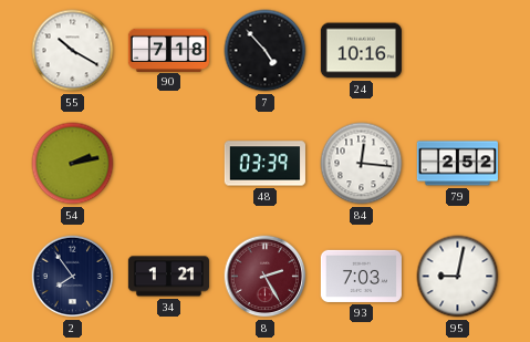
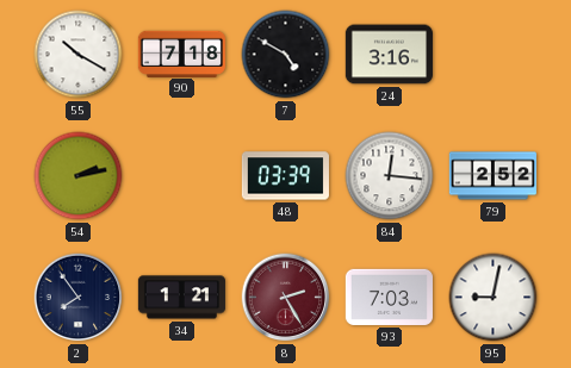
7: 4:53 -> 4:50
24: 10:16 -> 3:16
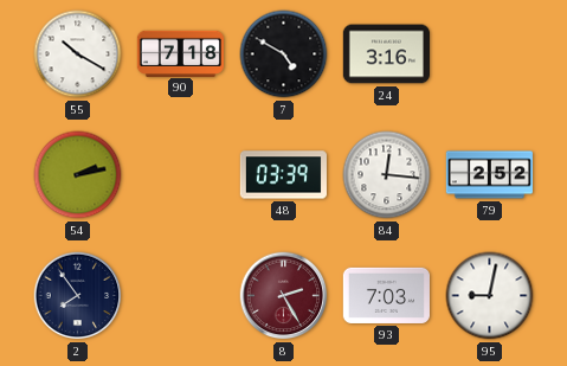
34: 1:21 -> none
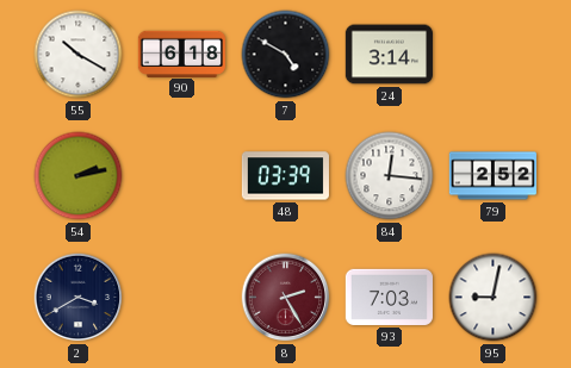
90: 7:18 -> 6:18
24: 3:16 -> 3:14
2: 7:54 -> 3:40
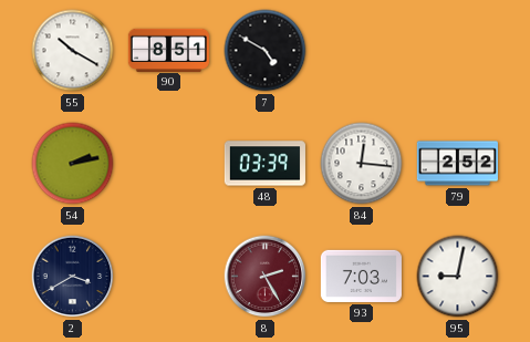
90: 6:18 -> 8:51
24: 3:14 -> none
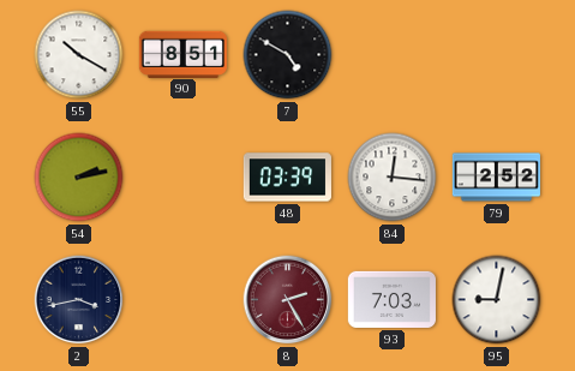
2: 3:40 -> 3:43
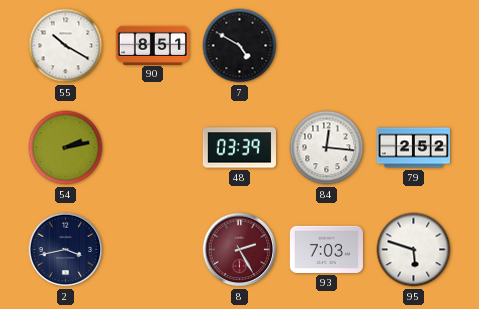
95: 9:02 -> 5:48
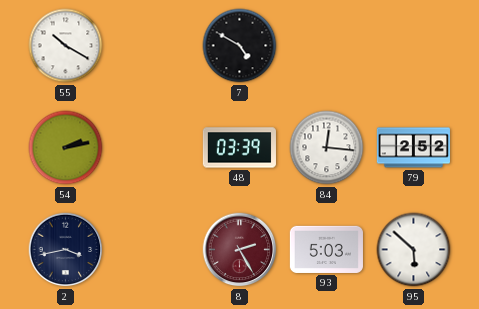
90: 8:51 -> none
93: 7:03 -> 5:03
95: 5:48 -> 5:52
